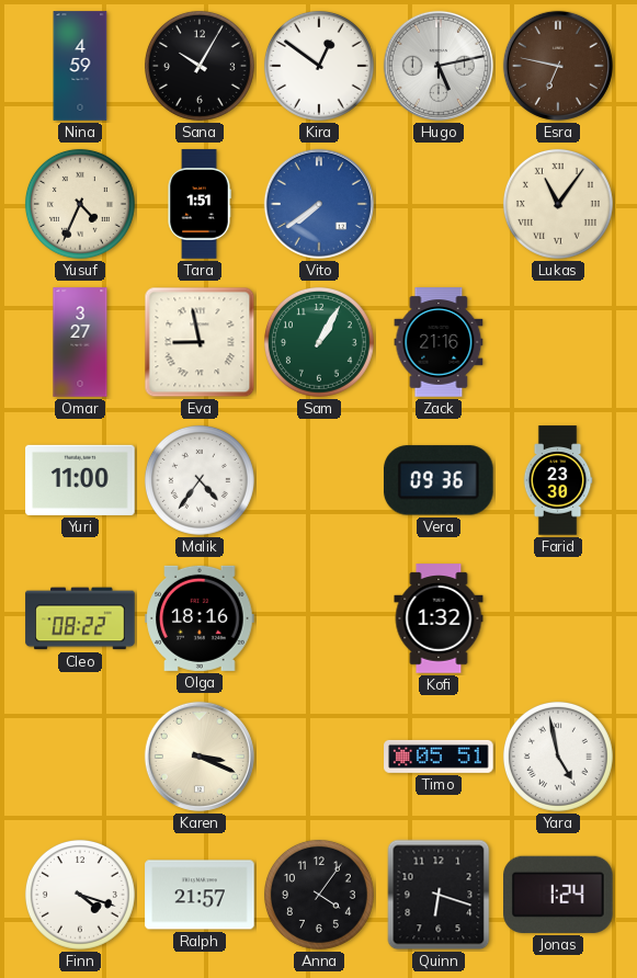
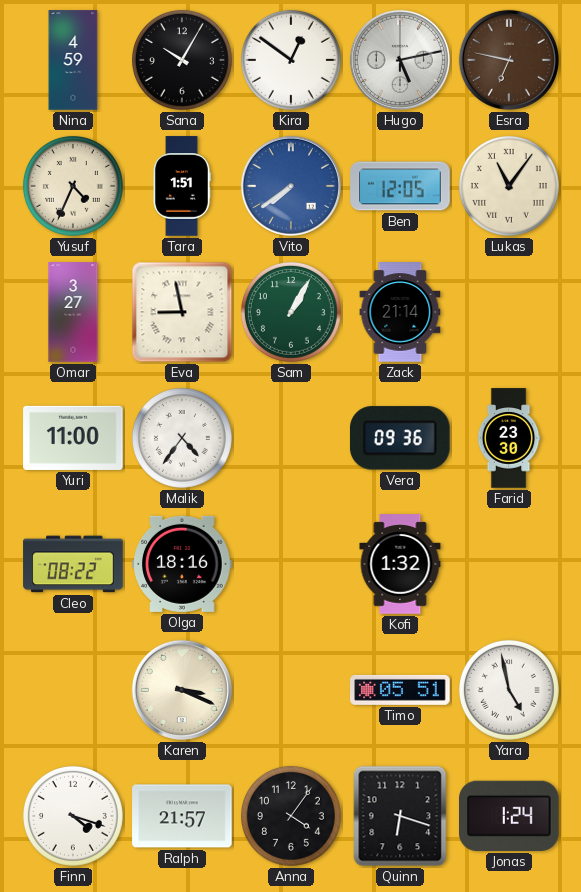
Ben: none -> 12:05
Zack: 21:16 -> 21:14
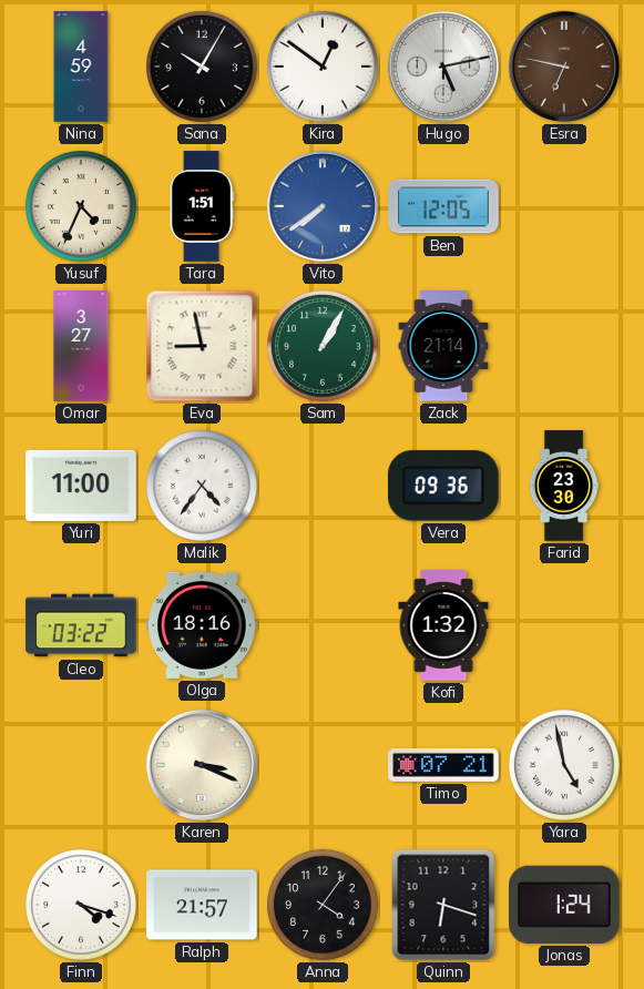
Lukas: 11:06 -> none
Cleo: 08:22 -> 03:22
Timo: 05:51 -> 07:21
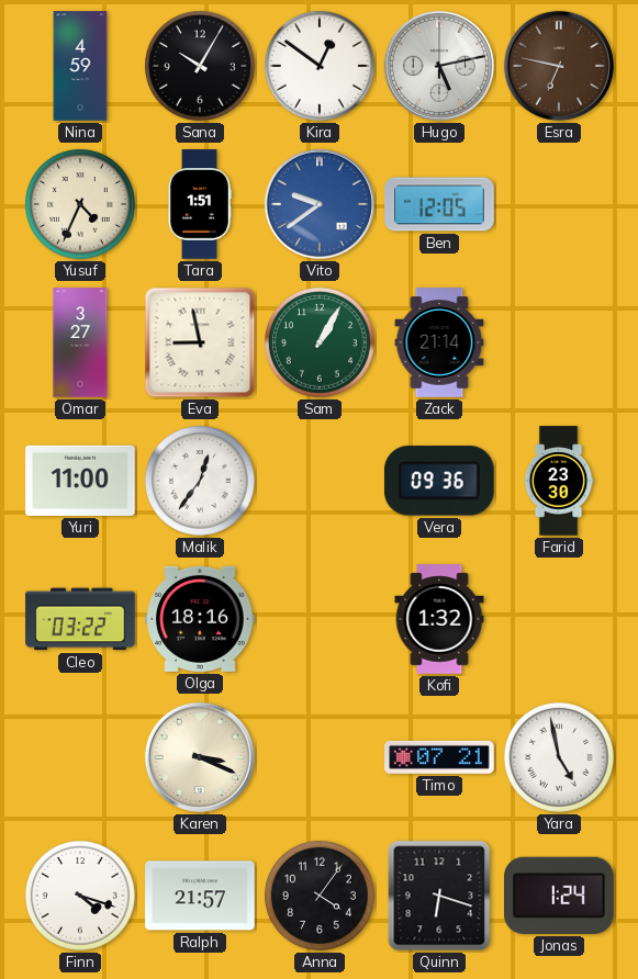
Vito: 7:39 -> 9:39
Malik: 4:36 -> 12:36
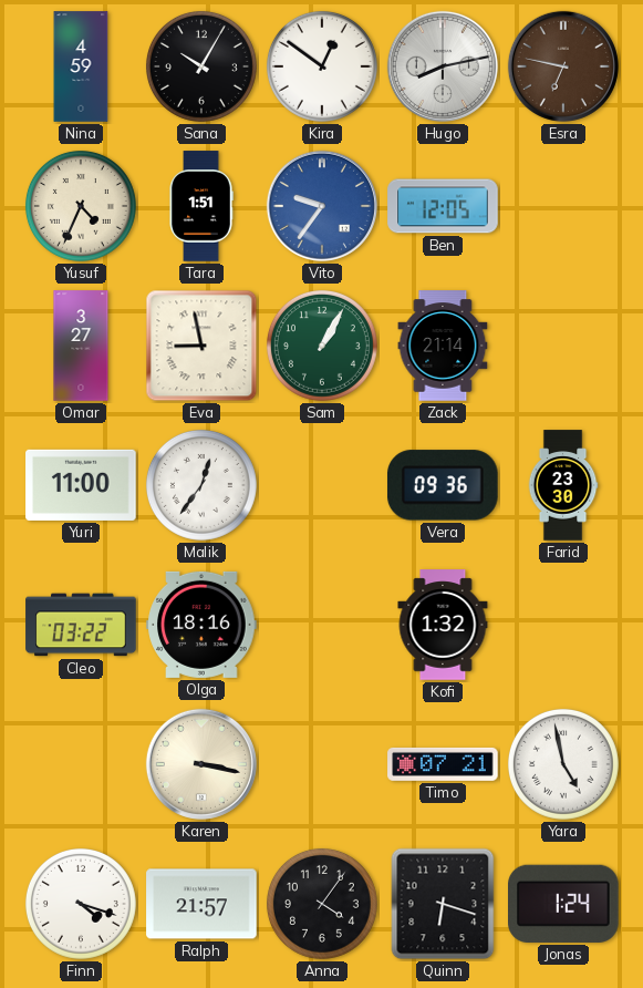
Hugo: 5:13 -> 8:13
Vito: 9:39 -> 9:36
Karen: 3:19 -> 3:17
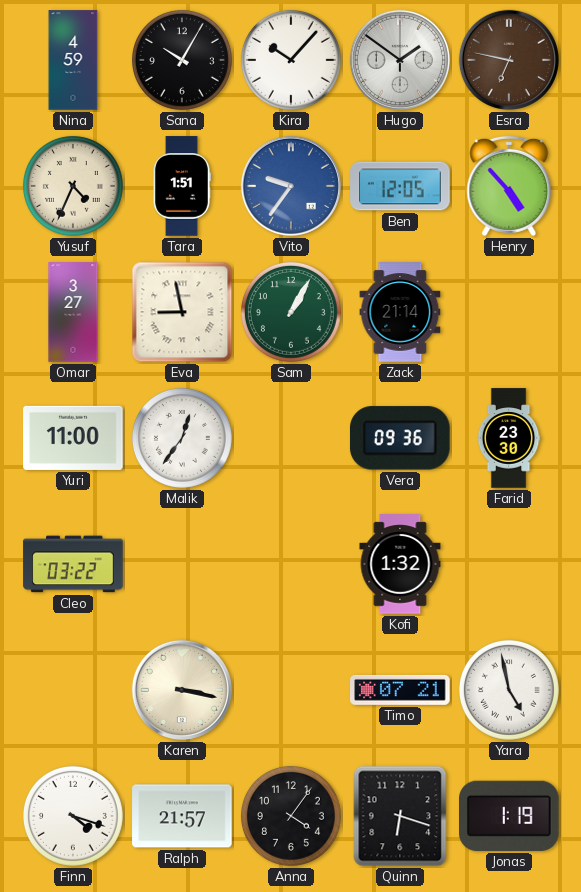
Kira: 12:51 -> 10:07
Hugo: 8:13 -> 1:51
Henry: none -> 4:53
Olga: 18:16 -> none
Jonas: 1:24 -> 1:19
